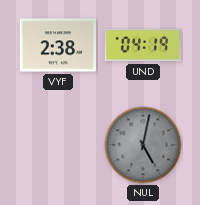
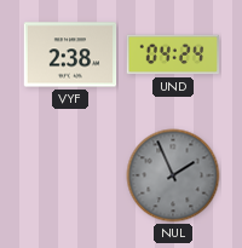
UND: 04:19 -> 04:24
NUL: 5:02 -> 1:56
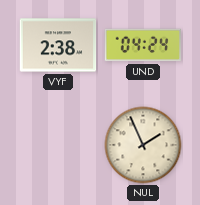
NUL dial: grey -> cream
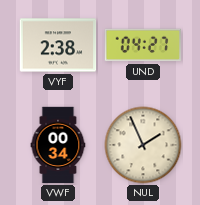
UND: 04:24 -> 04:27
VWF: none -> 00:34
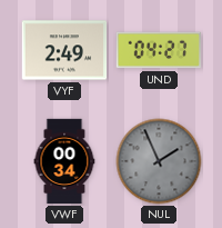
VYF: 2:38 -> 2:49
NUL dial: cream -> grey
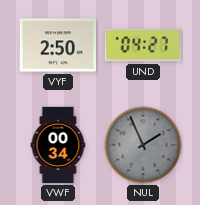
VYF: 2:49 -> 2:50
